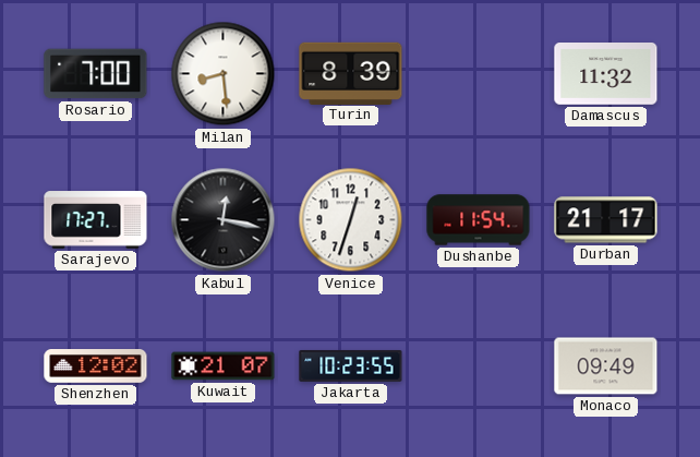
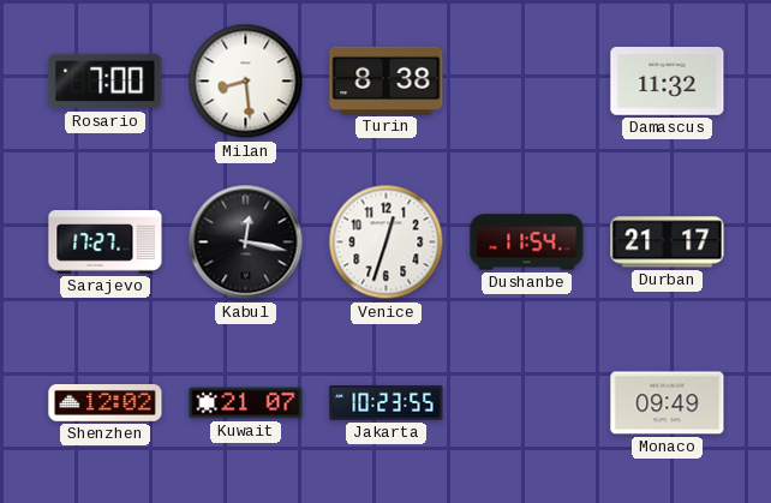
Turin: 8:39 -> 8:38
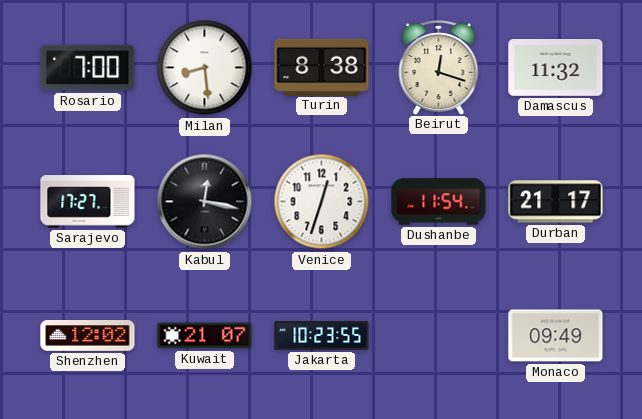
Beirut: none -> 12:18
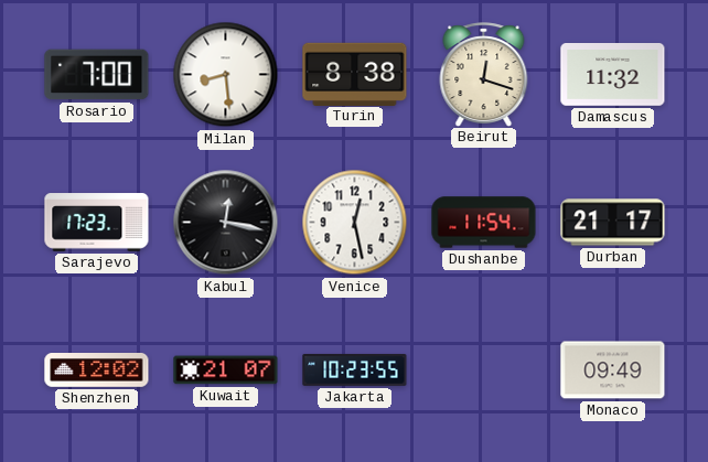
Sarajevo: 17:27 -> 17:23
Venice: 12:33 -> 12:28
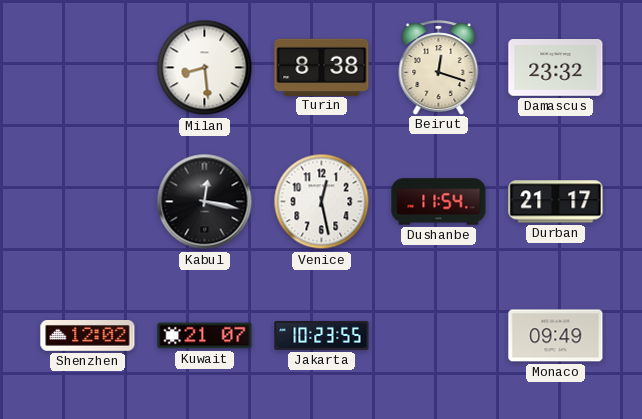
Rosario: 7:00 -> none
Damascus: 11:32 -> 23:32
Sarajevo: 17:23 -> none
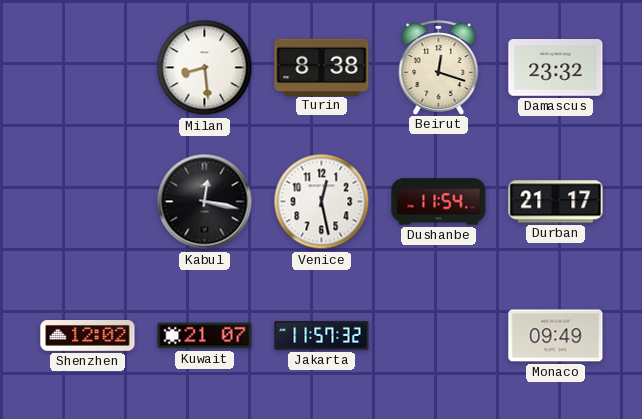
Jakarta: 10:23 -> 11:57
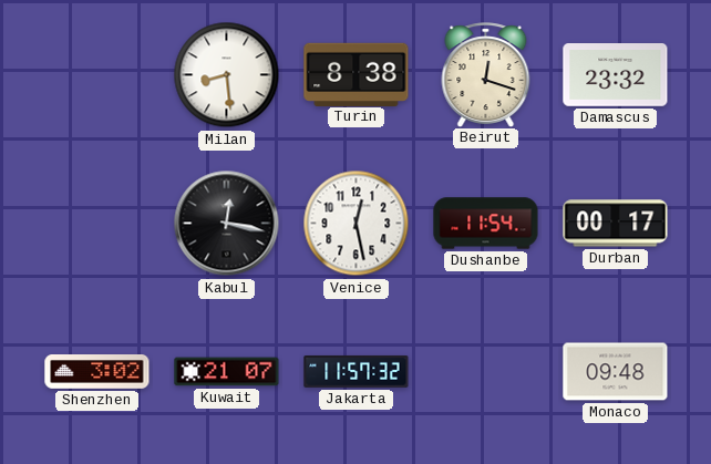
Durban: 21:17 -> 00:17
Shenzhen: 12:02 -> 3:02
Monaco: 09:49 -> 09:48
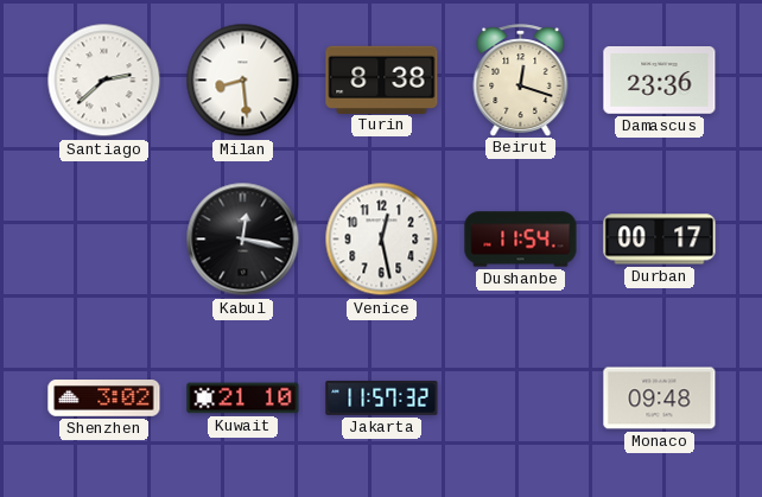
Santiago: none -> 2:38
Damascus: 23:32 -> 23:36
Kuwait: 21:07 -> 21:10
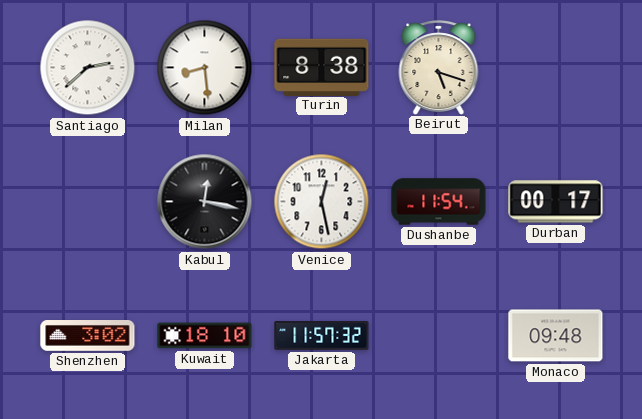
Beirut: 12:18 -> 5:18
Damascus: 23:36 -> none
Kuwait: 21:10 -> 18:10
